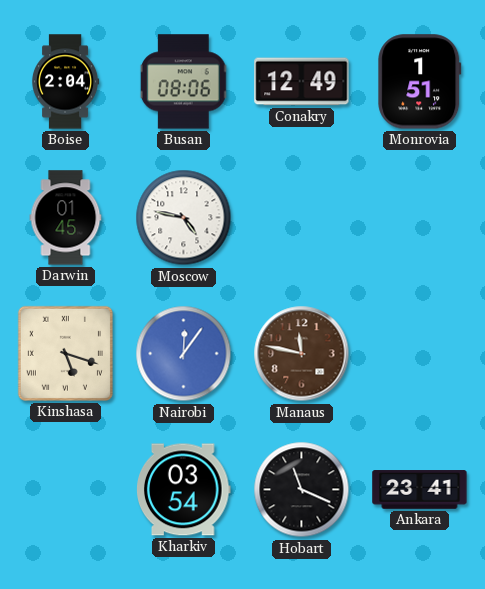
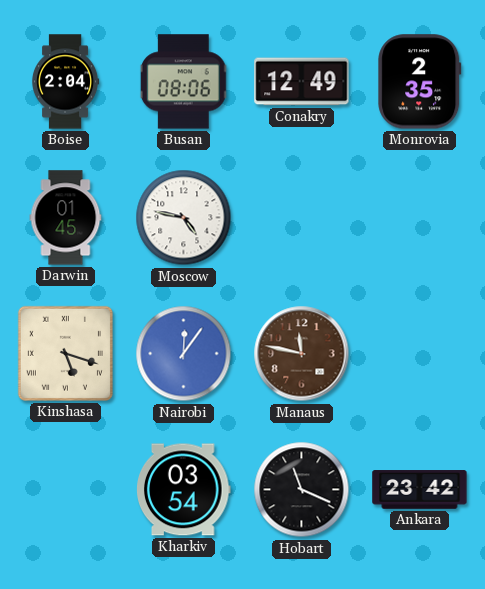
Monrovia: 1:51 -> 2:35
Ankara: 23:41 -> 23:42
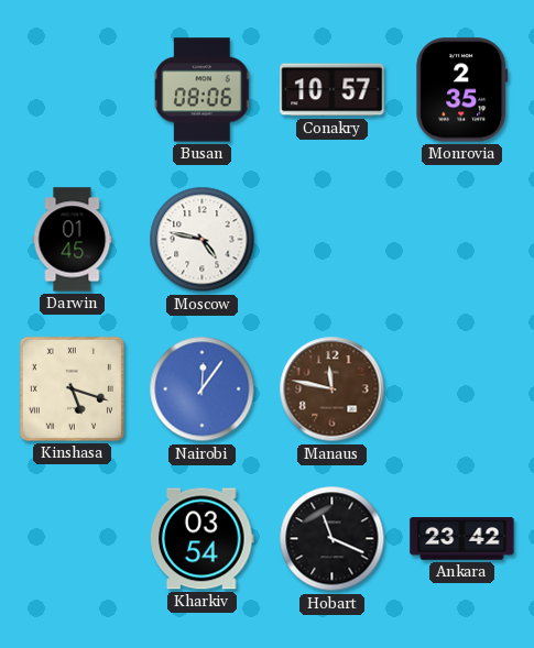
Boise: 2:04 -> none
Conakry: 12:49 -> 10:57
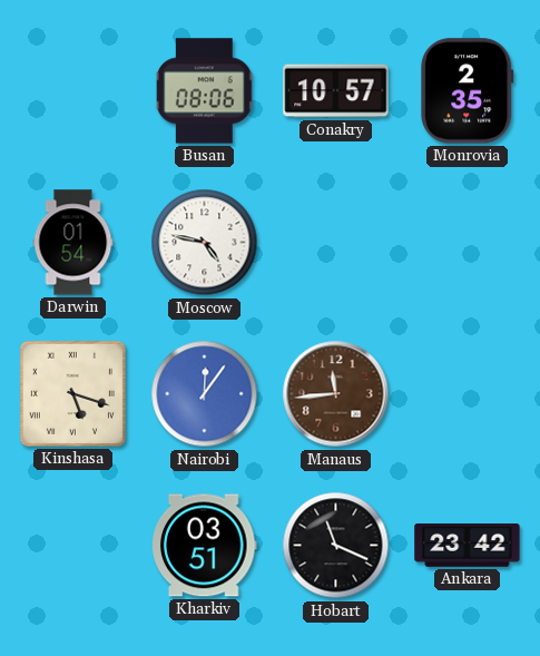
Darwin: 01:45 -> 01:54
Manaus: 11:47 -> 11:44
Kharkiv: 03:54 -> 03:51
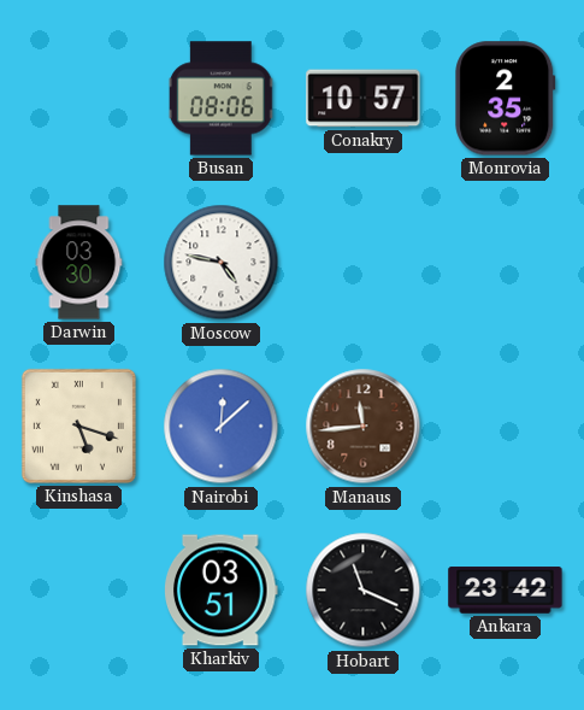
Darwin: 01:54 -> 03:30
Nairobi: 12:06 -> 12:08
